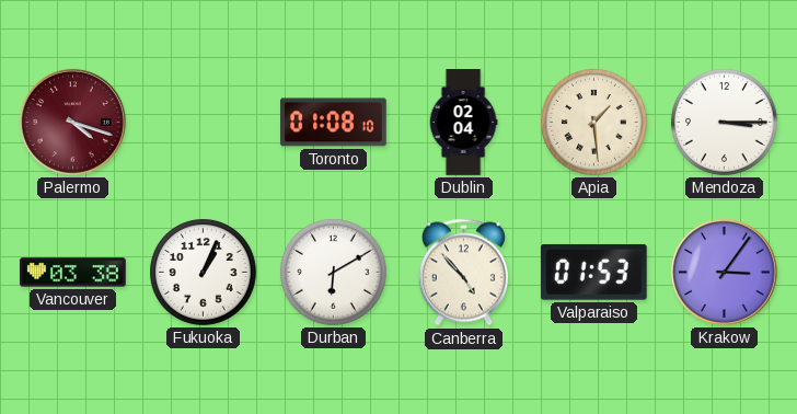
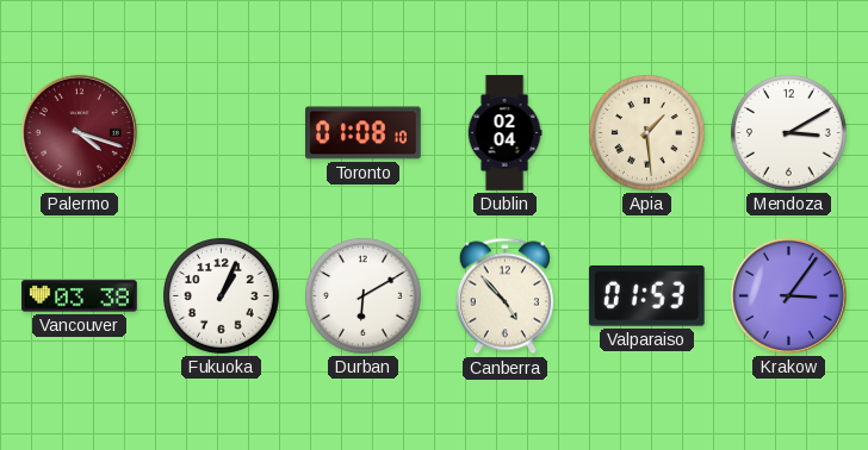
Mendoza: 3:15 -> 3:10
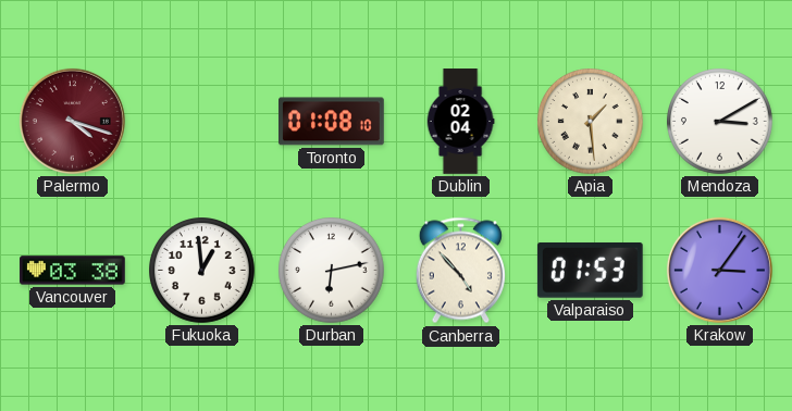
Fukuoka: 1:04 -> 12:59
Durban: 6:10 -> 6:13
